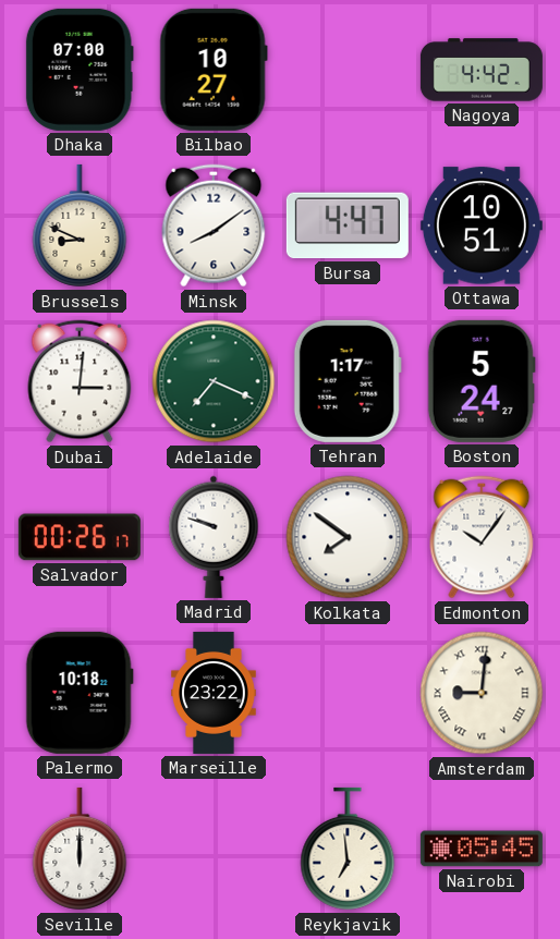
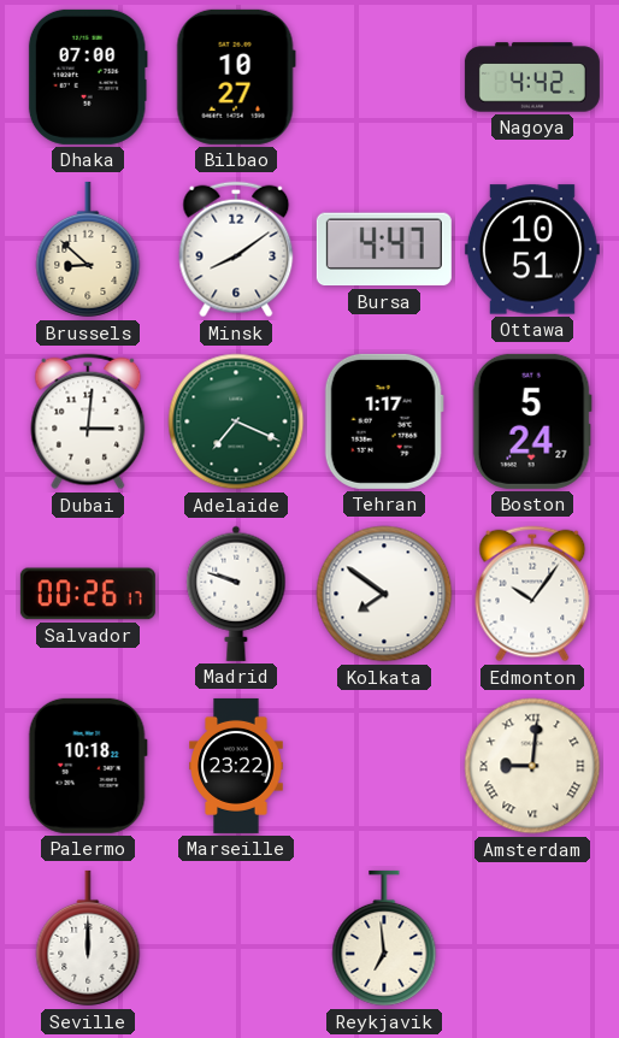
Brussels: 8:49 -> 8:52
Nairobi: 05:45 -> none
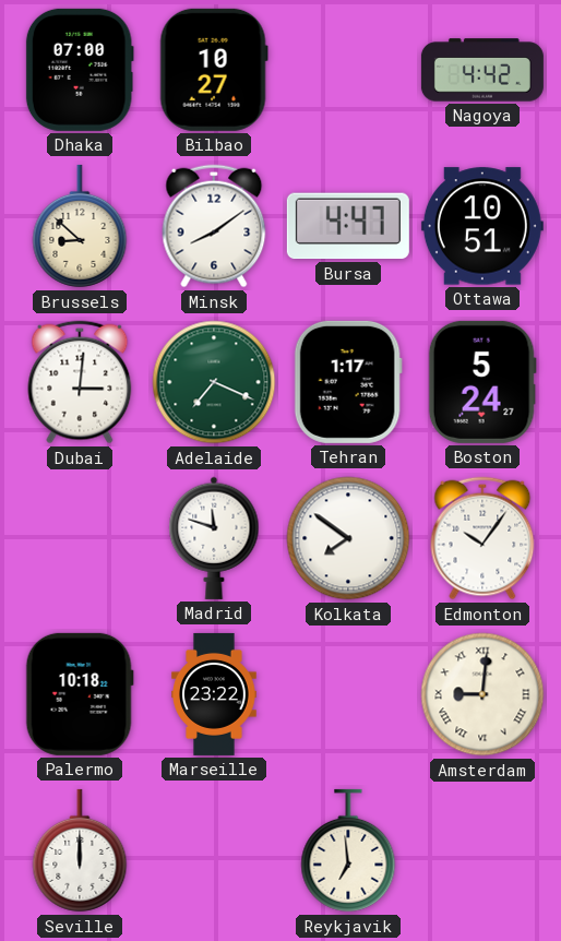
Salvador: 00:26 -> none
Madrid: 9:48 -> 11:48
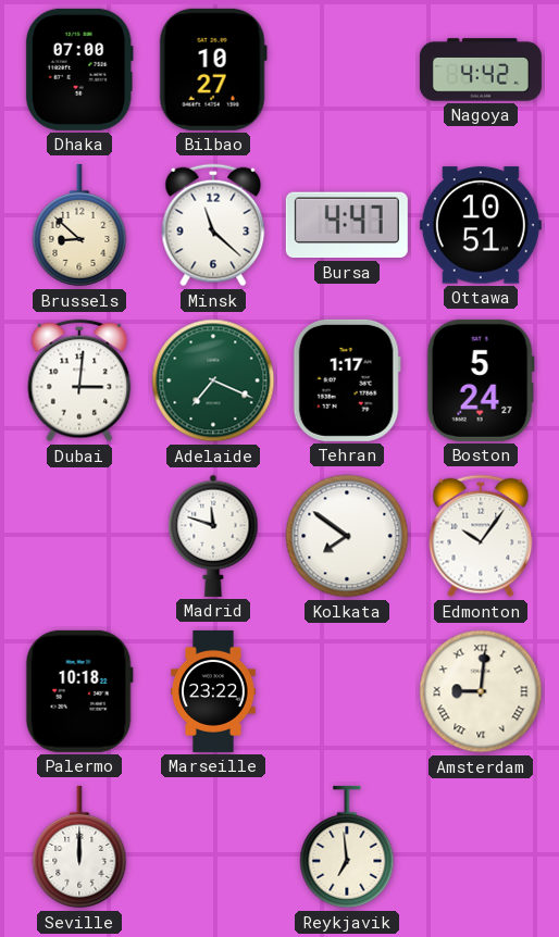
Minsk: 8:09 -> 11:22
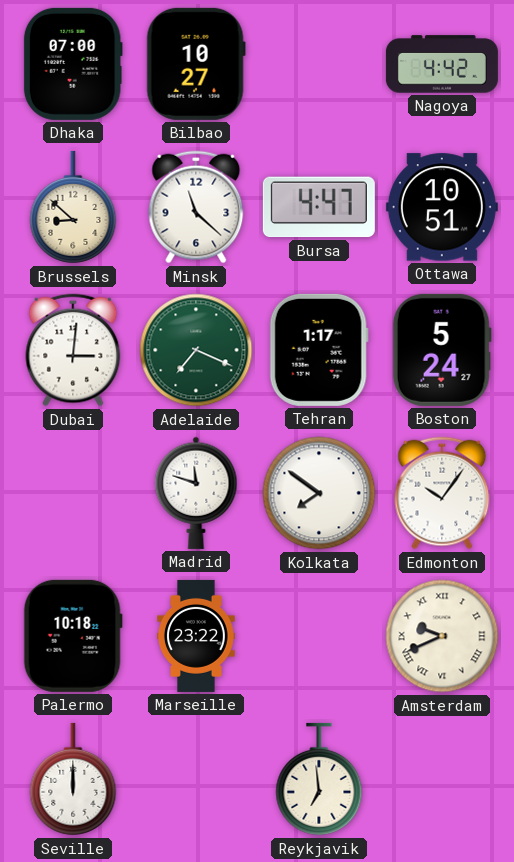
Amsterdam: 9:01 -> 9:41
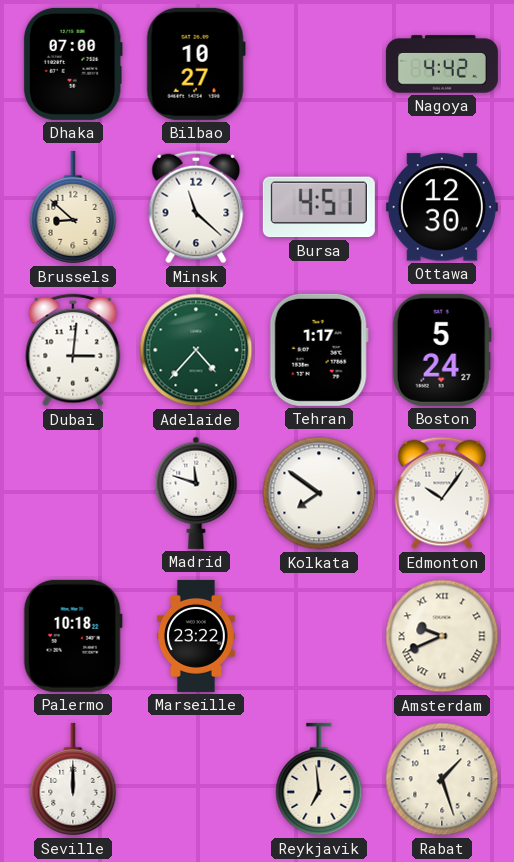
Bursa: 4:47 -> 4:51
Ottawa: 10:51 -> 12:30
Adelaide: 7:19 -> 4:37
Rabat: none -> 1:27
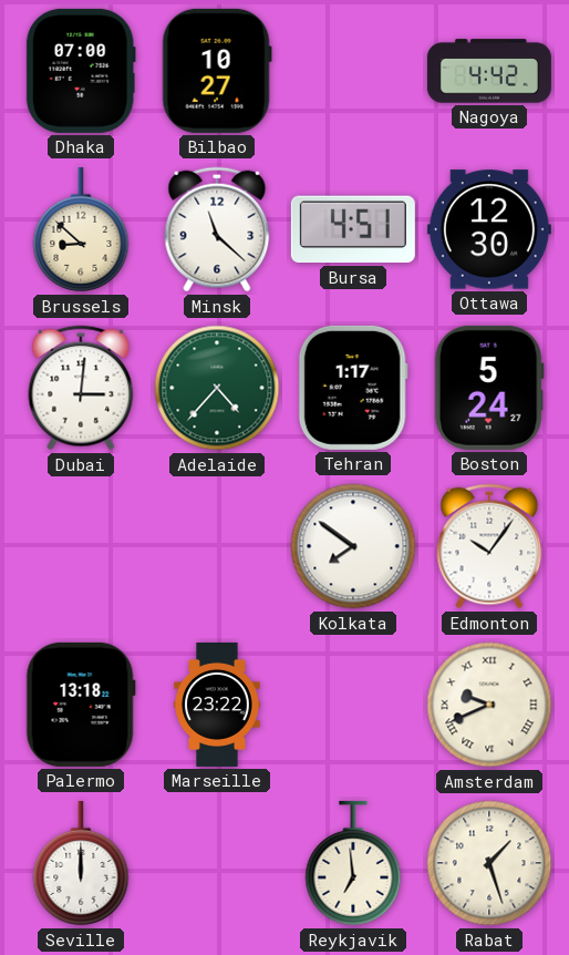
Madrid: 11:48 -> none
Palermo: 10:18 -> 13:18
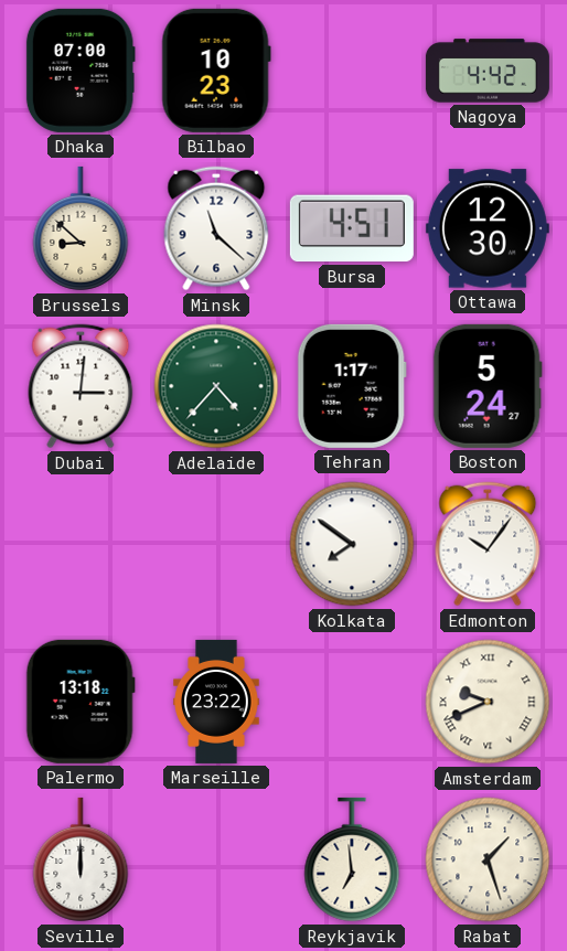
Bilbao: 10:27 -> 10:23
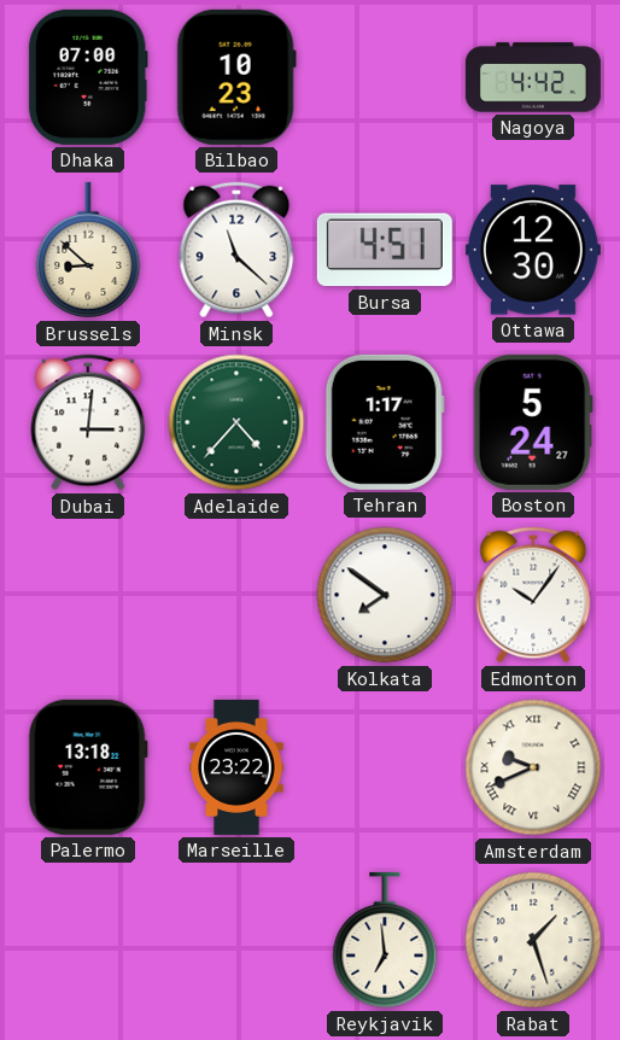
Seville: 12:00 -> none
